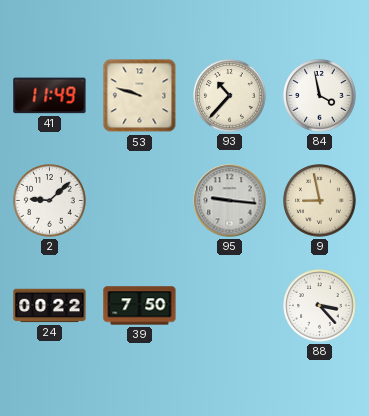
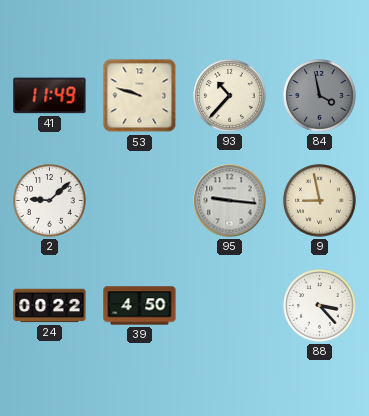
84 dial: white -> grey
39: 7:50 -> 4:50
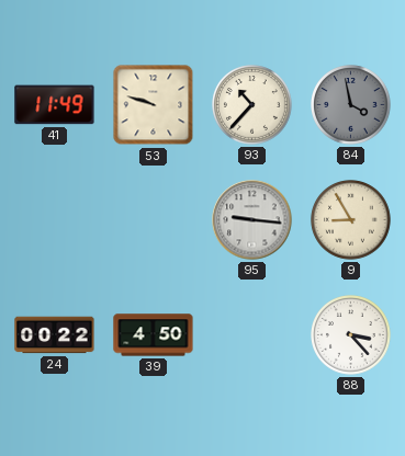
2: 9:08 -> none
9: 8:58 -> 8:55
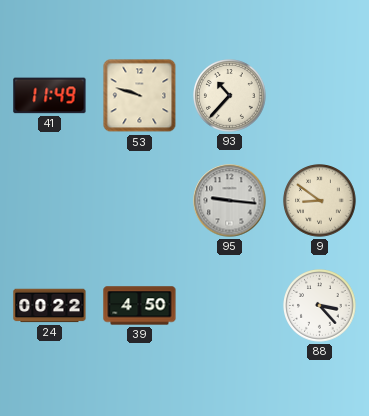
84: 3:58 -> none
9: 8:55 -> 8:51
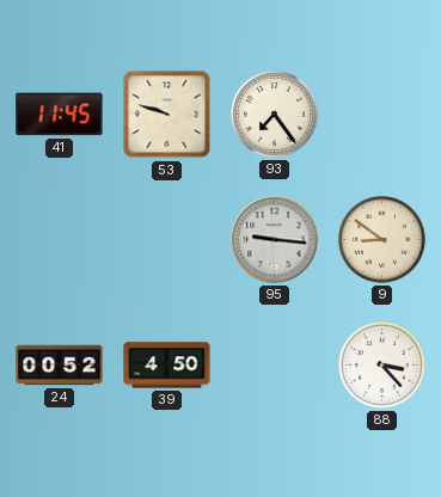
41: 11:49 -> 11:45
93: 10:37 -> 7:24
24: 00:22 -> 00:52
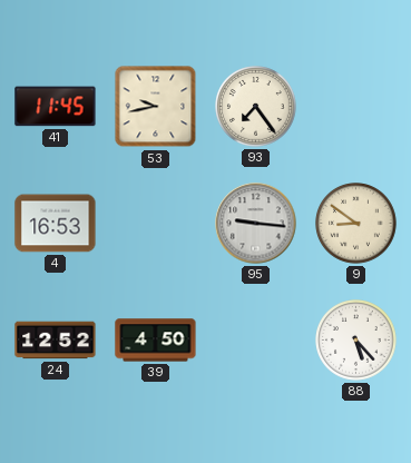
53: 9:48 -> 9:43
4: none -> 16:53
24: 00:52 -> 12:52
88: 3:23 -> 5:23
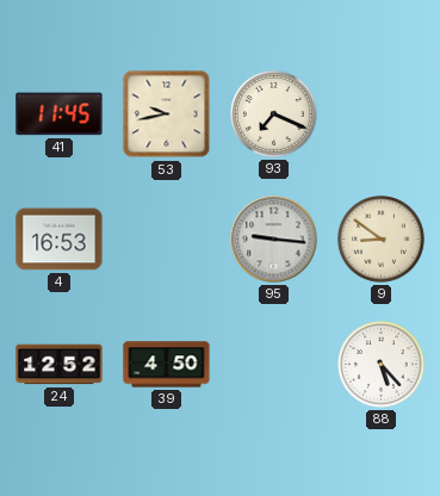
93: 7:24 -> 7:19
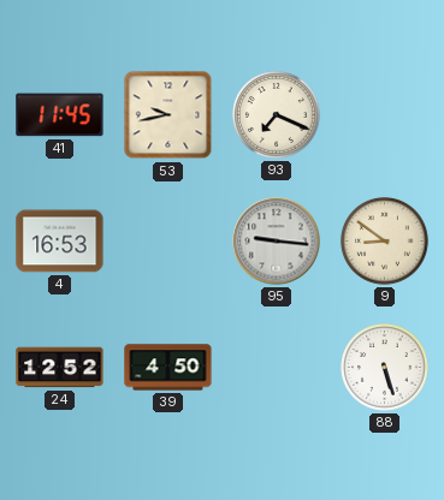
88: 5:23 -> 5:27
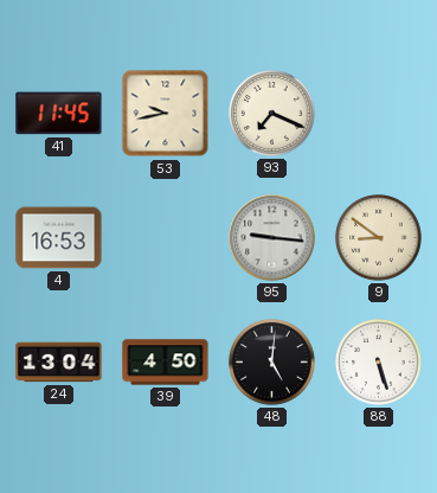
24: 12:52 -> 13:04
48: none -> 5:01
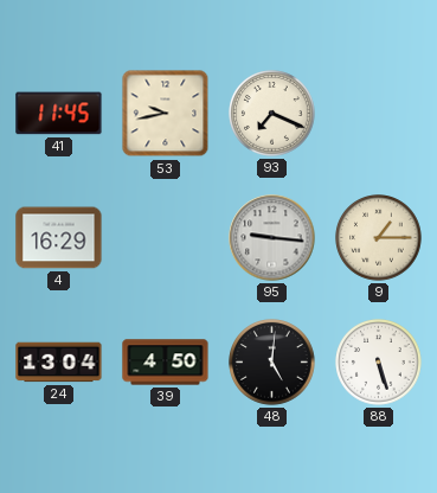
4: 16:53 -> 16:29
9: 8:51 -> 1:15
